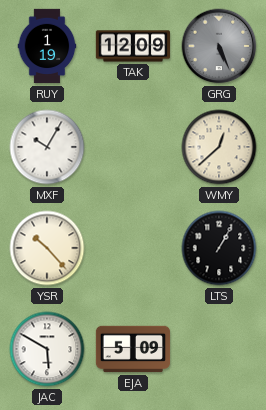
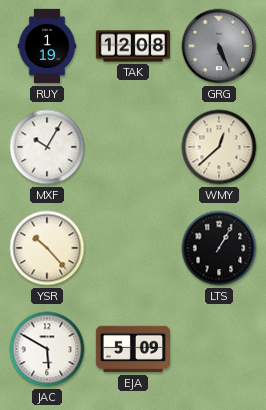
TAK: 12:09 -> 12:08
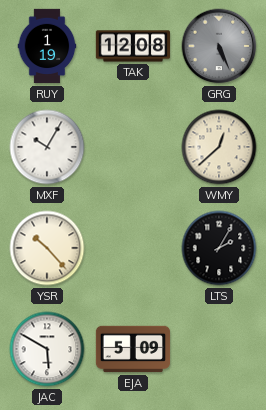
LTS: 1:05 -> 2:05
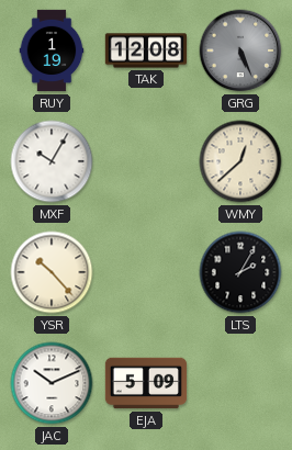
JAC: 5:50 -> 10:11
